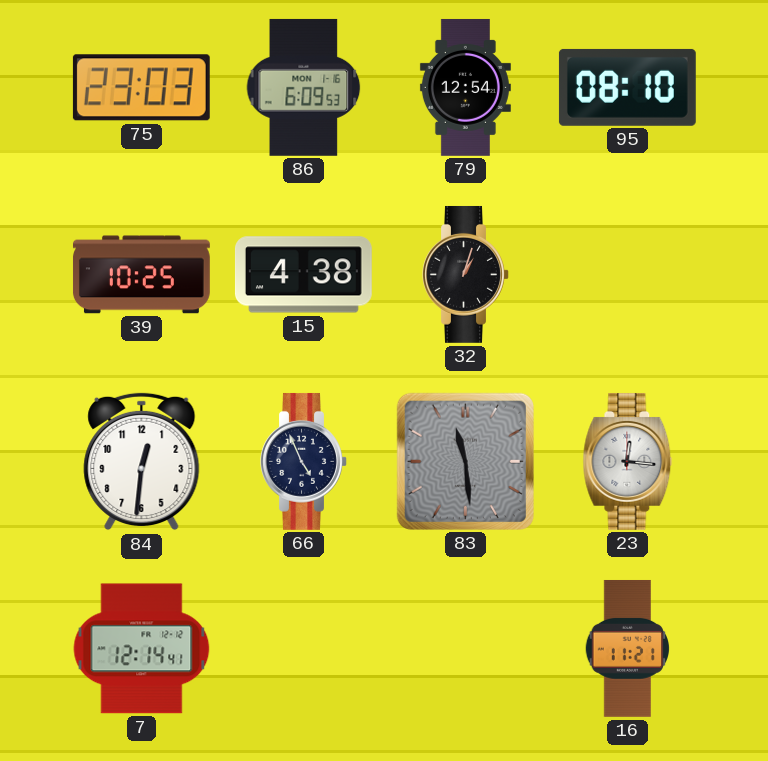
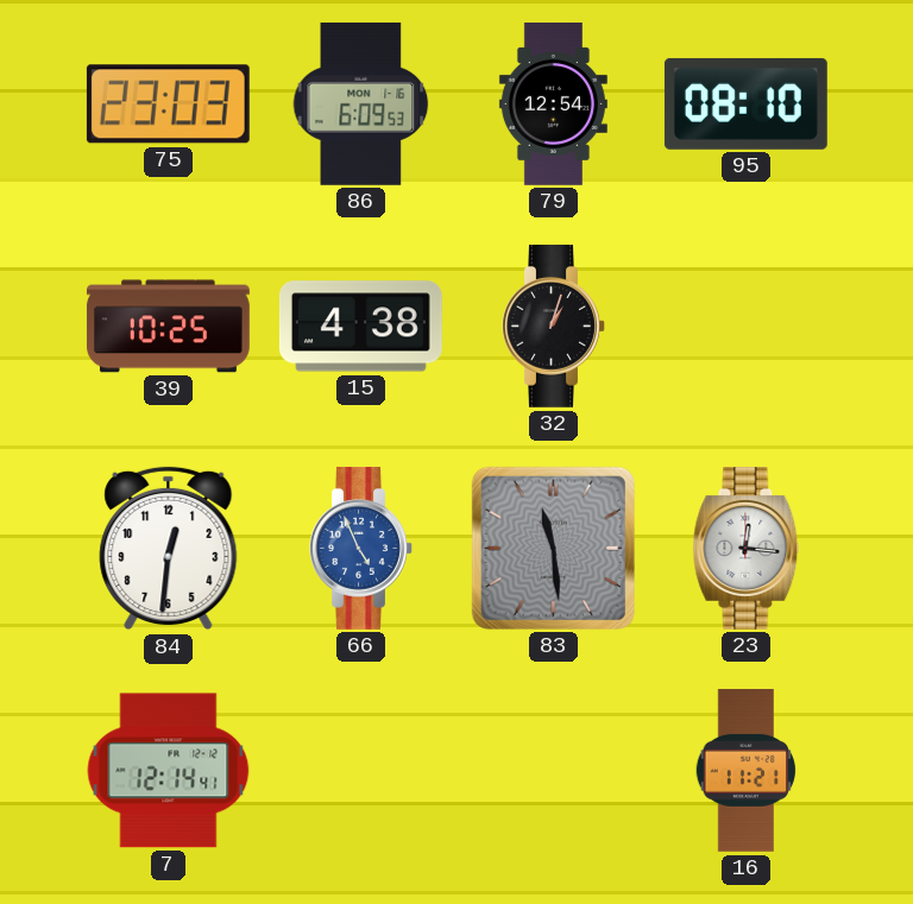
66 dial: navy -> blue
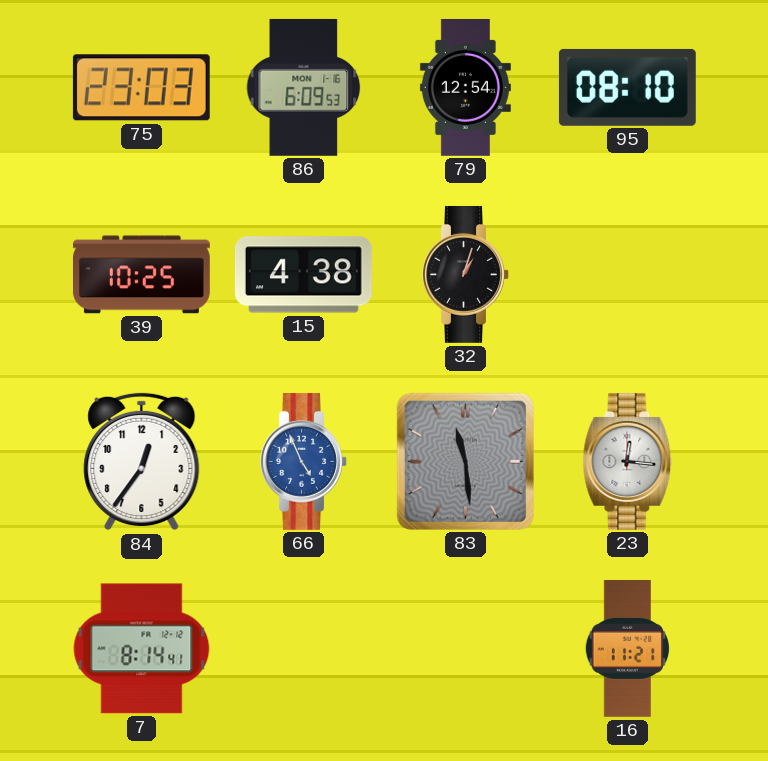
84: 12:31 -> 12:36
7: 12:14 -> 8:14
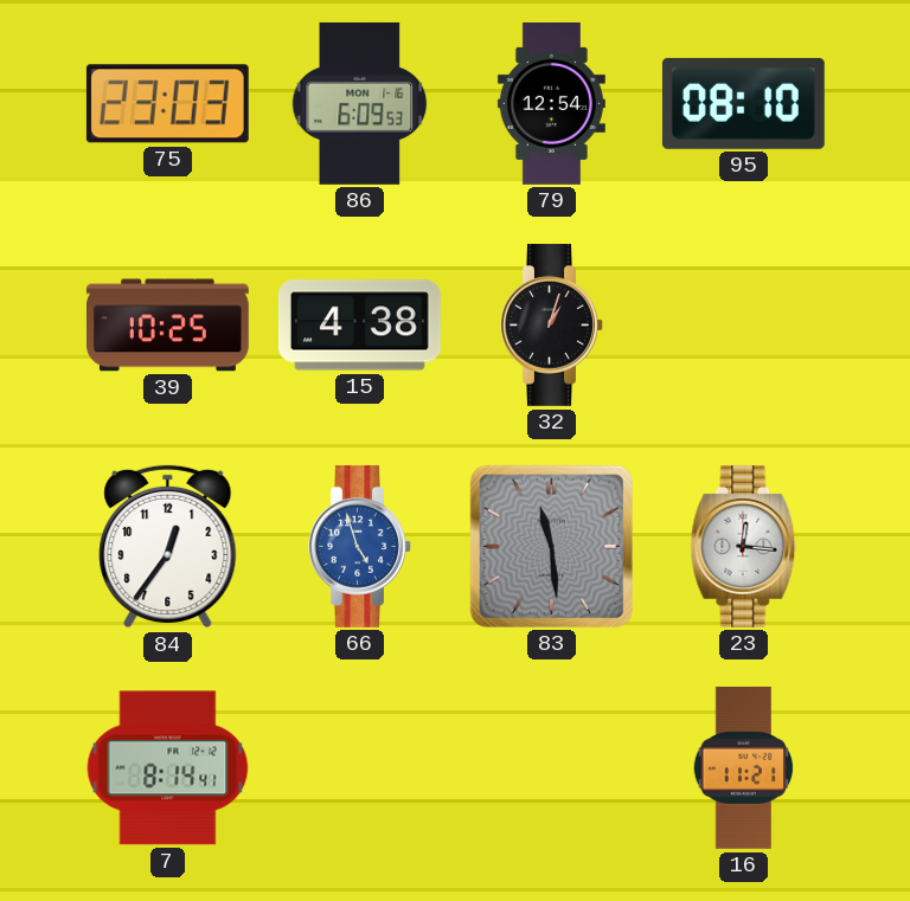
66: 4:56 -> 4:57
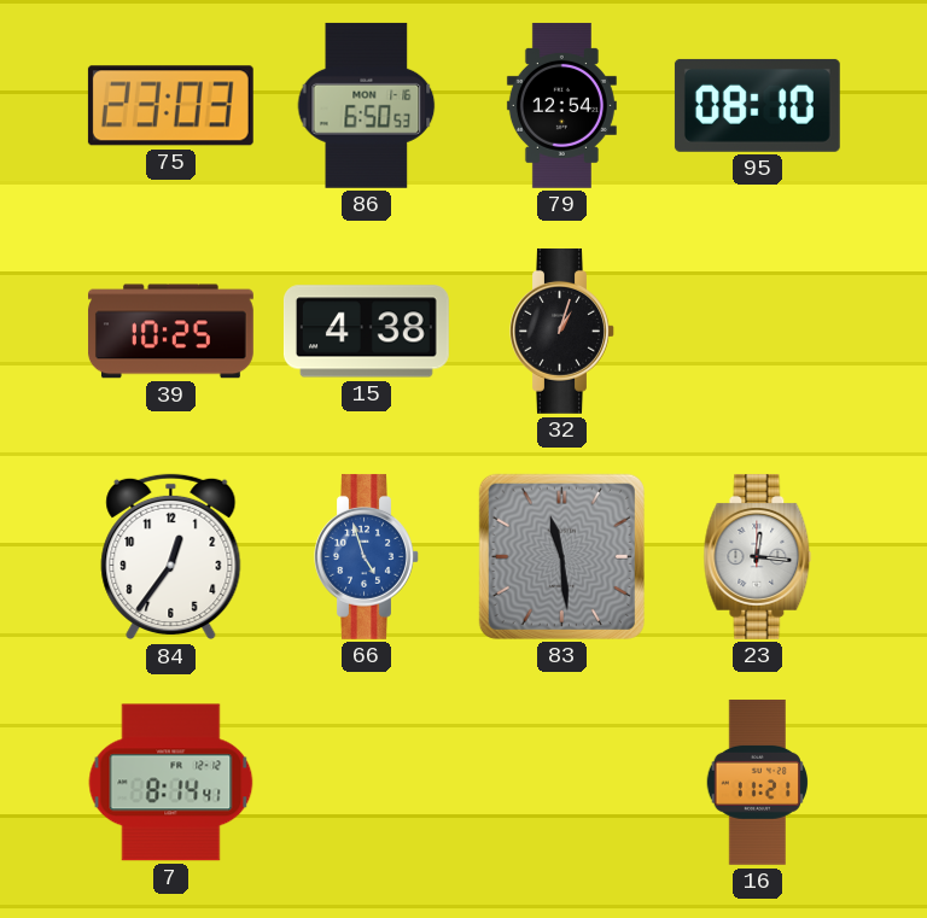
86: 6:09 -> 6:50
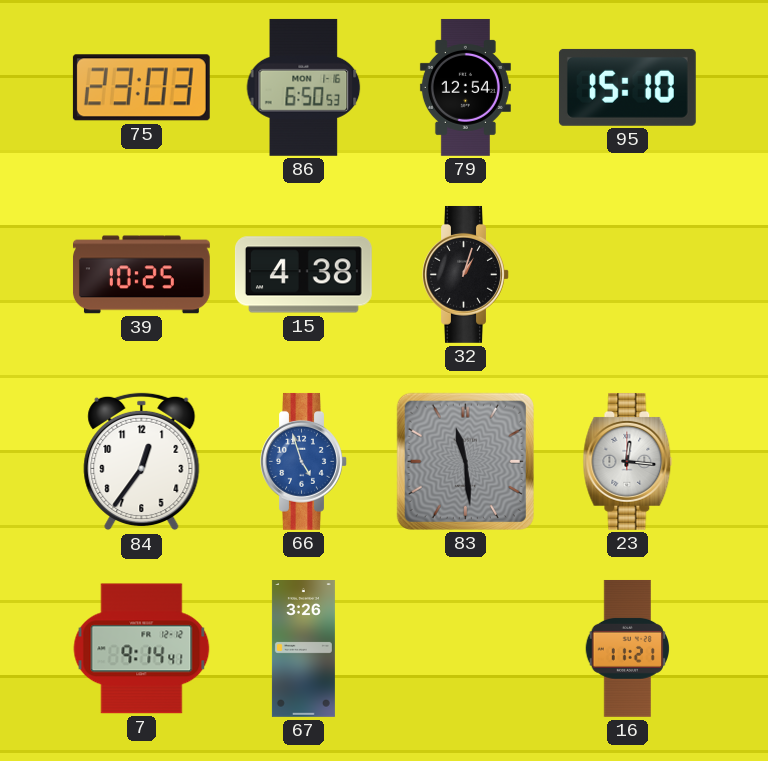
95: 08:10 -> 15:10
7: 8:14 -> 9:14
67: none -> 3:26
